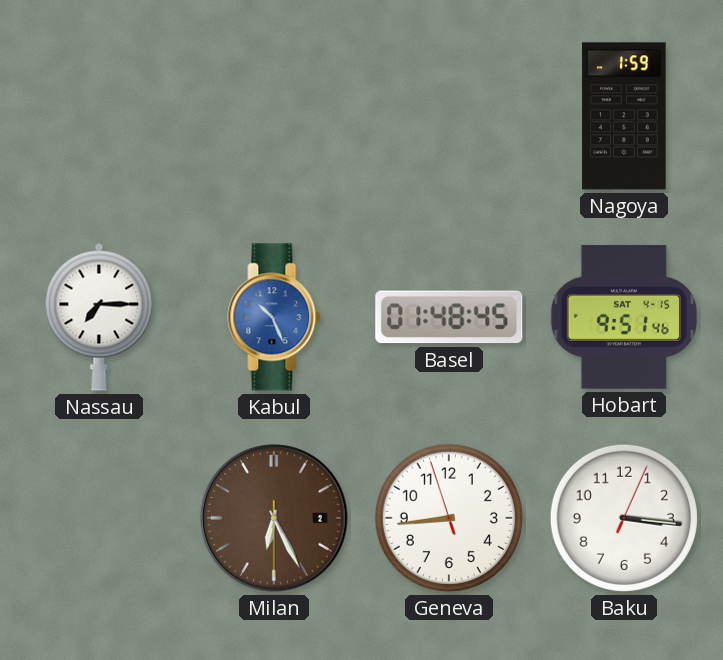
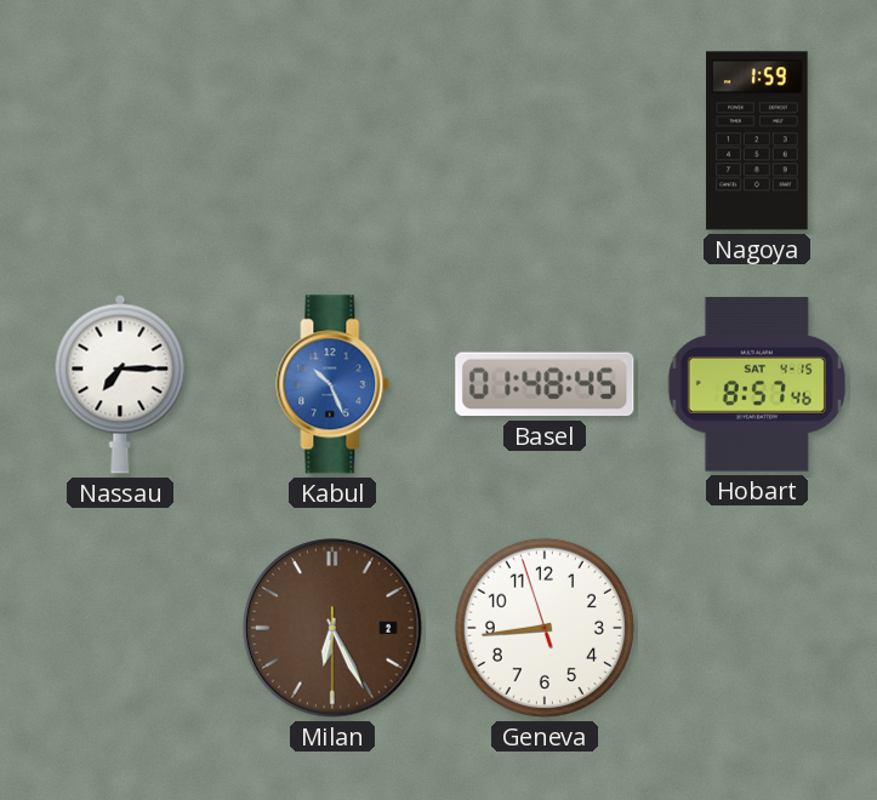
Hobart: 9:51 -> 8:57
Baku: 3:16 -> none
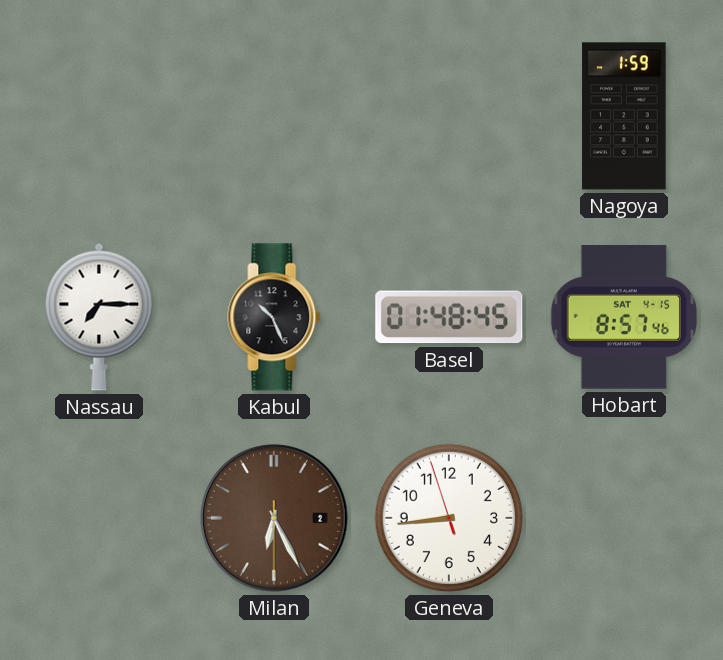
Kabul dial: blue -> black
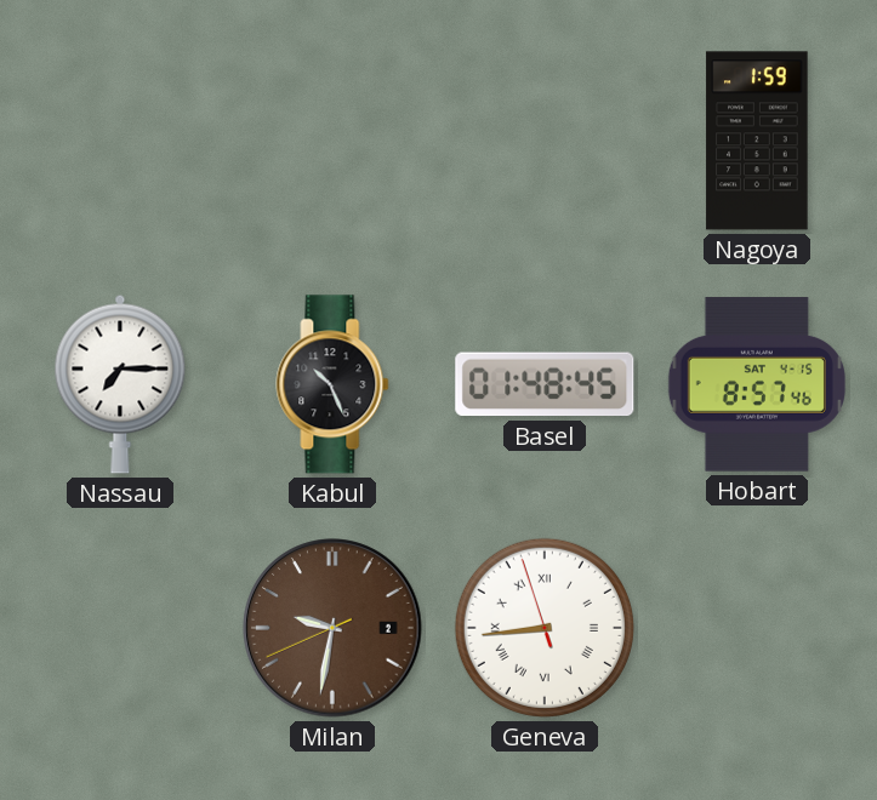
Milan: 6:25 -> 9:31
Geneva numerals: Arabic -> Roman
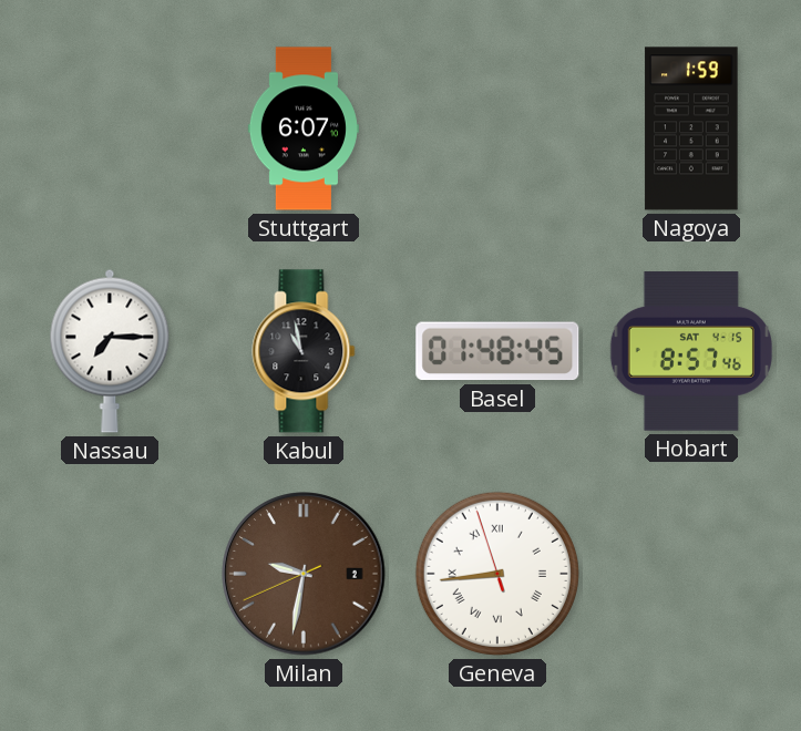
Stuttgart: none -> 6:07
Kabul: 10:26 -> 10:58
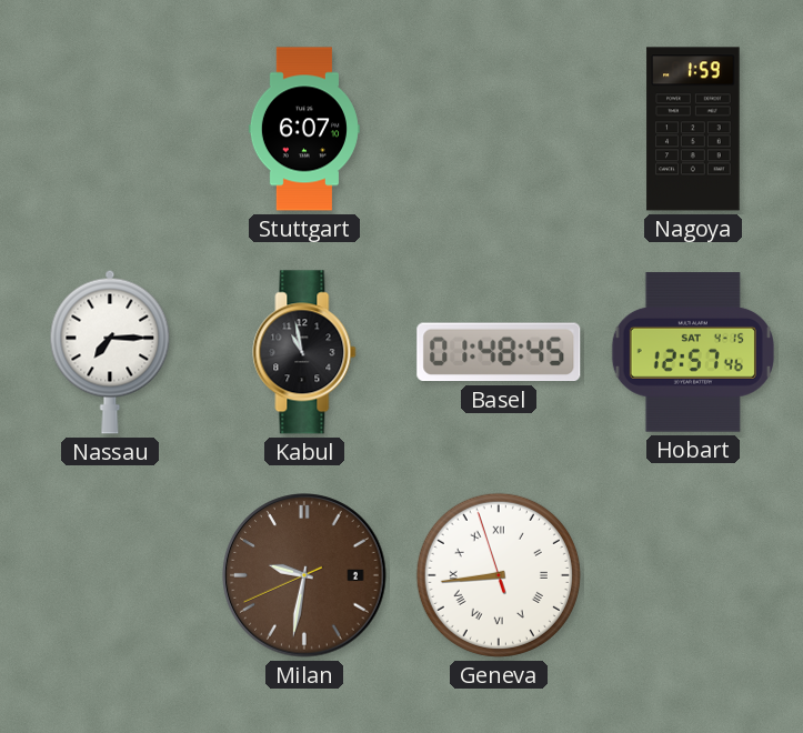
Hobart: 8:57 -> 12:57
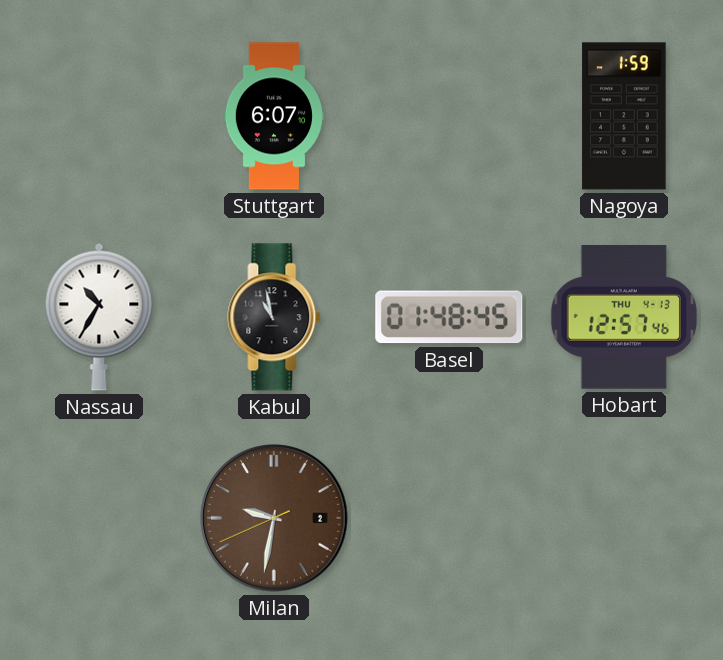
Nassau: 7:15 -> 10:35
Hobart date: SAT 4-15 -> THU 4-13
Geneva: 8:43 -> none
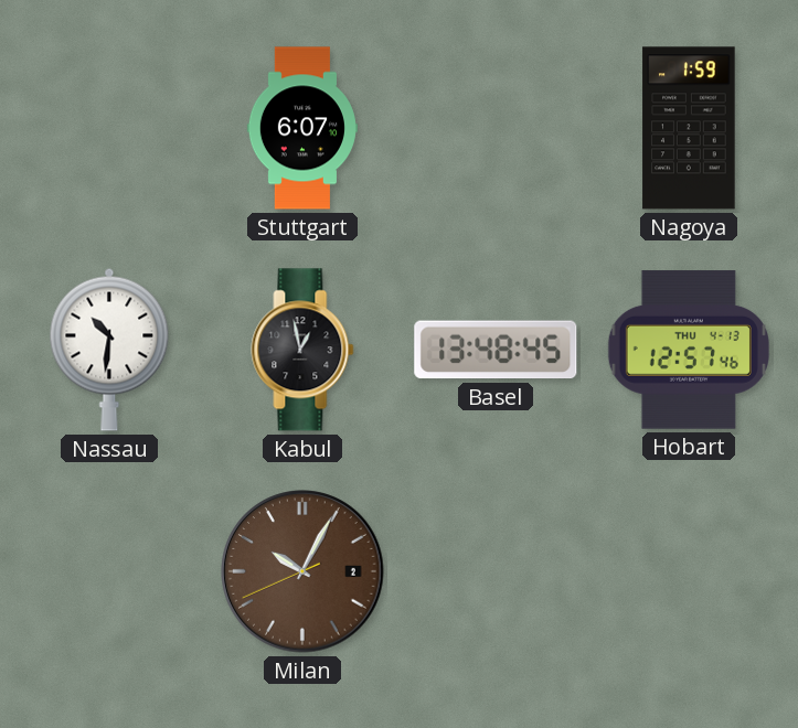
Nassau: 10:35 -> 10:31
Kabul: 10:58 -> 12:58
Basel: 01:48 -> 13:48
Milan: 9:31 -> 10:04
